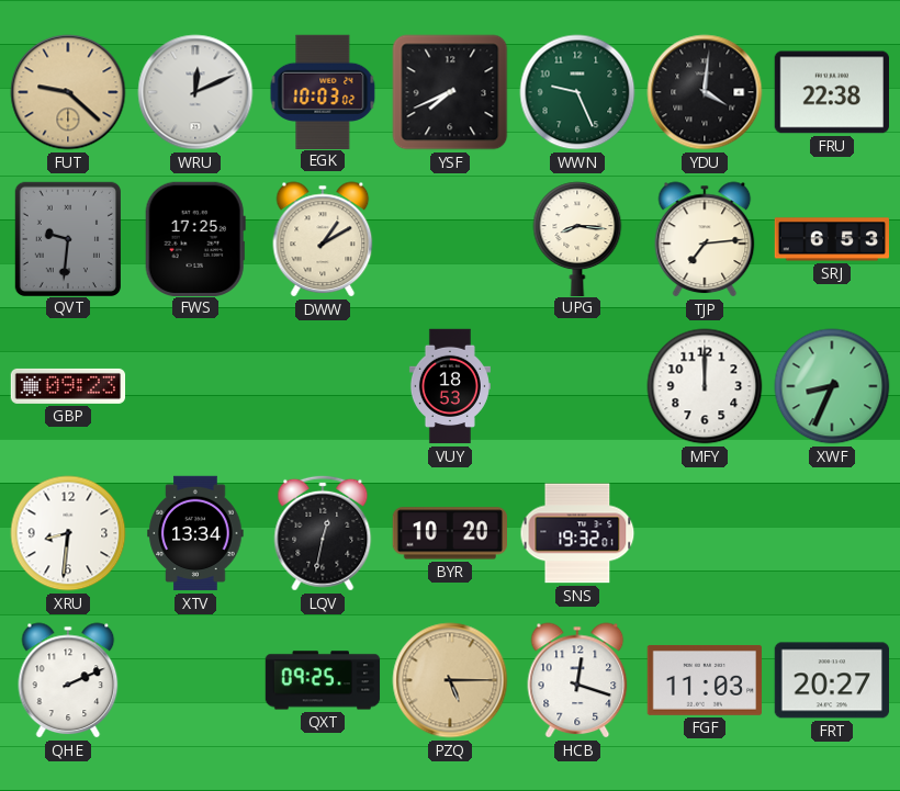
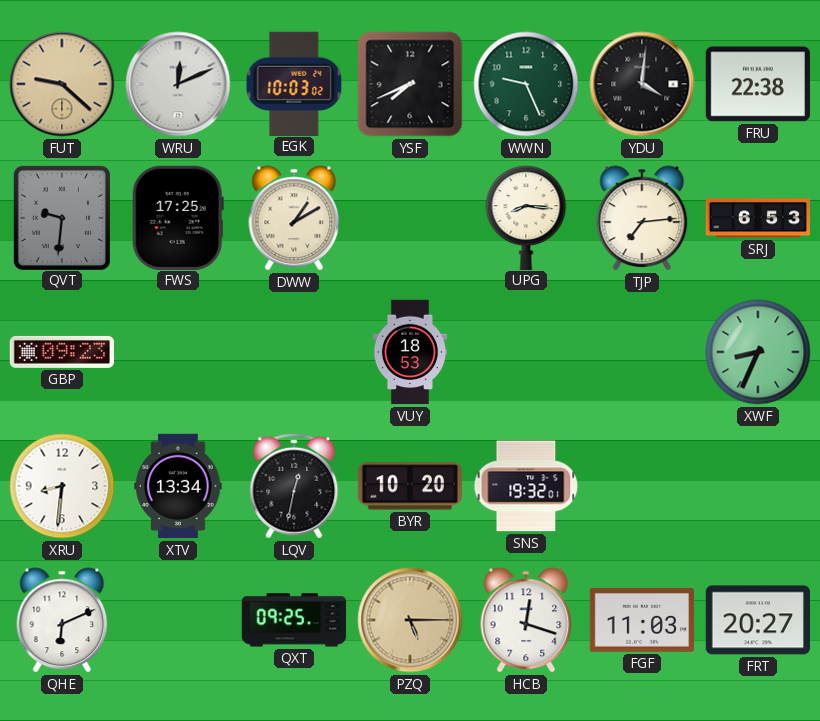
MFY: 12:00 -> none
QHE: 2:11 -> 6:11
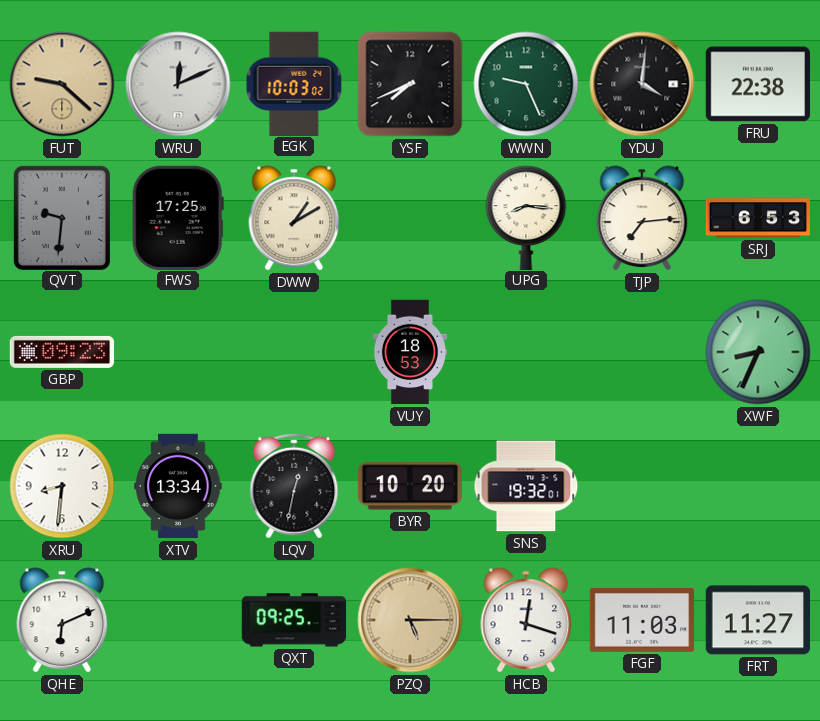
FRT: 20:27 -> 11:27
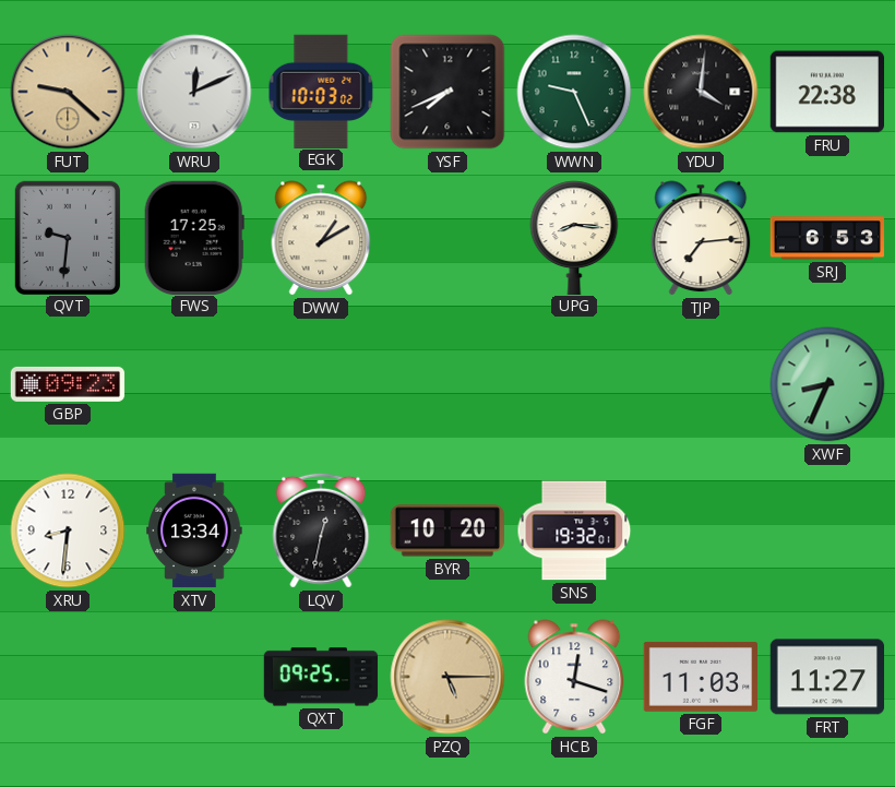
VUY: 18:53 -> none
QHE: 6:11 -> none
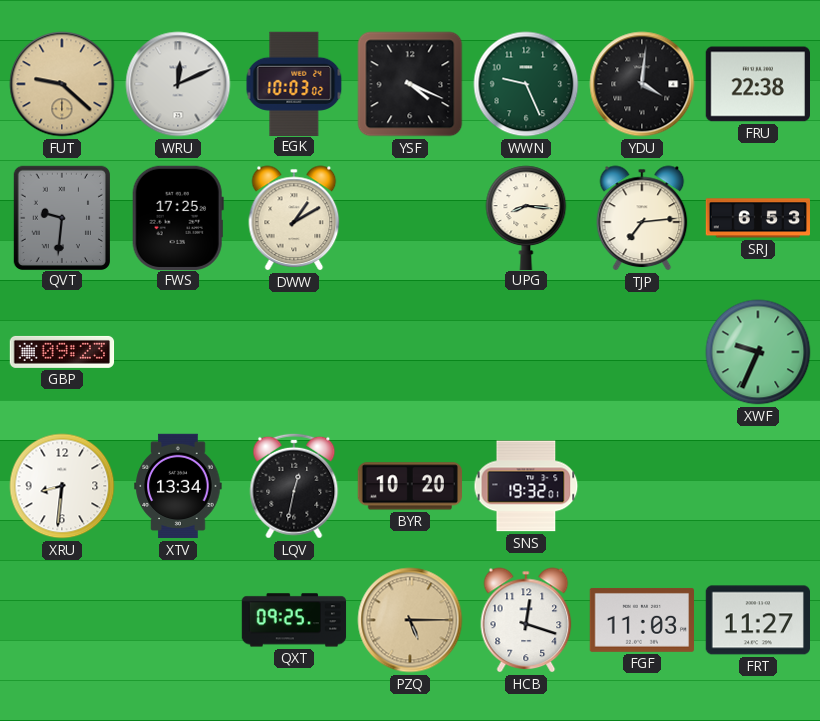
YSF: 7:41 -> 4:19
XWF: 8:34 -> 9:34
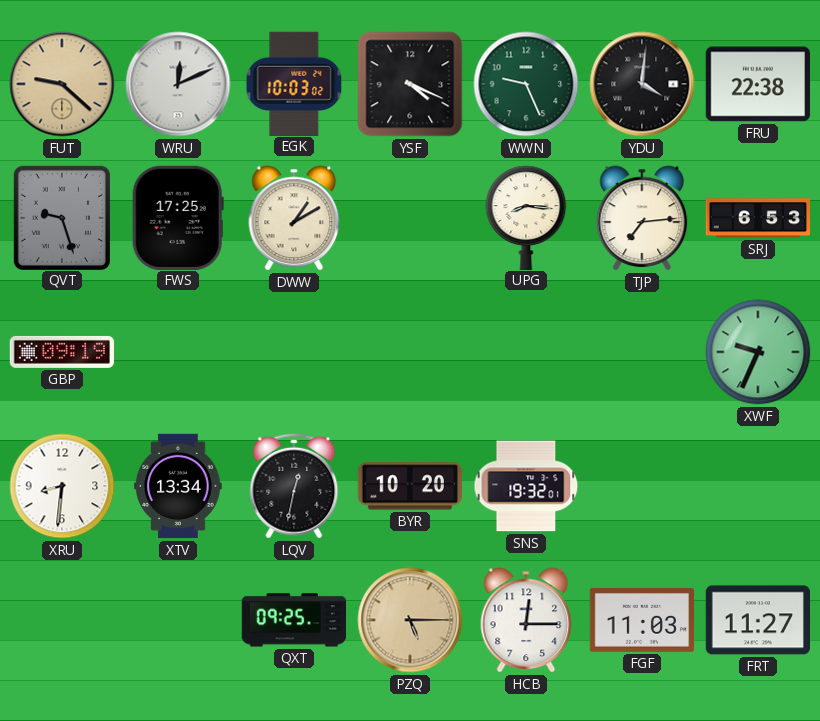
QVT: 9:31 -> 9:27
GBP: 09:23 -> 09:19
HCB: 12:18 -> 12:15
